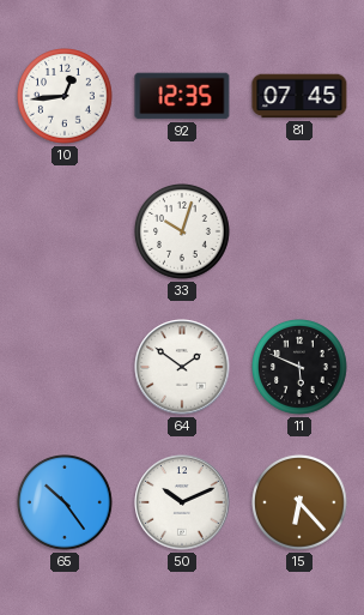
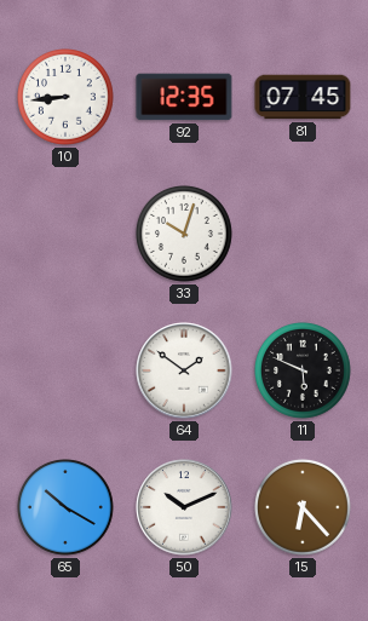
10: 12:44 -> 8:44
65: 10:24 -> 10:20
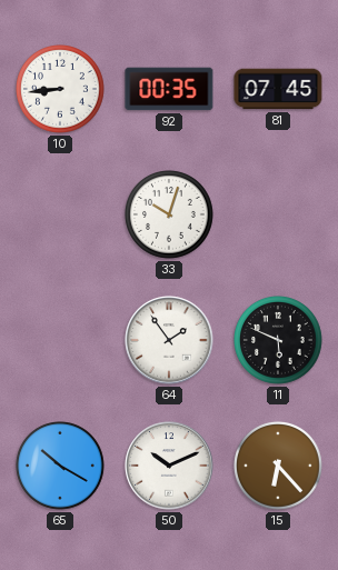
92: 12:35 -> 00:35
64: 1:51 -> 1:54
